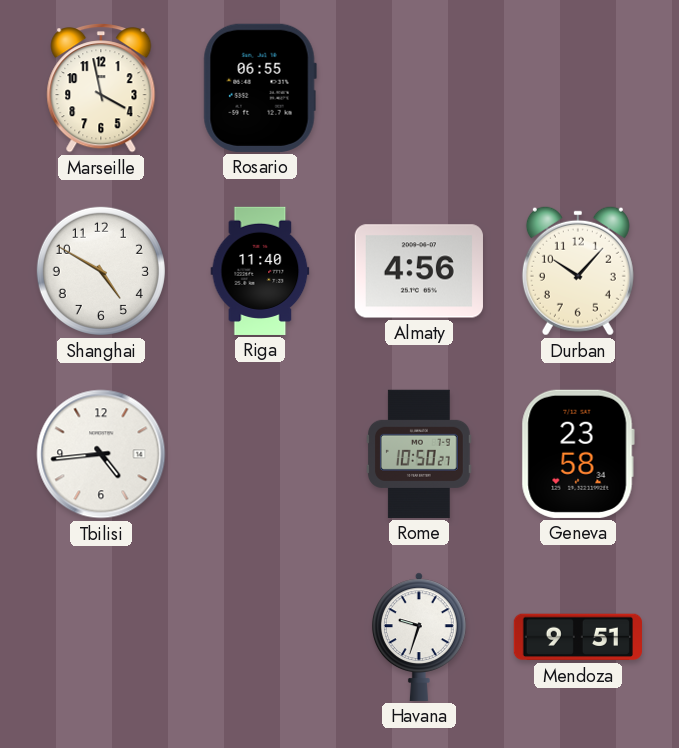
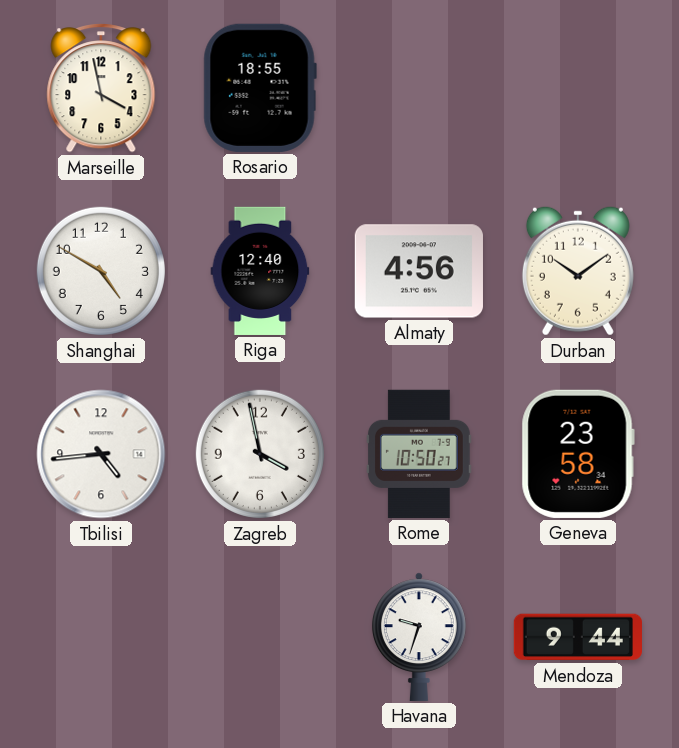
Rosario: 06:55 -> 18:55
Riga: 11:40 -> 12:40
Durban: 10:07 -> 10:09
Zagreb: none -> 3:58
Mendoza: 9:51 -> 9:44
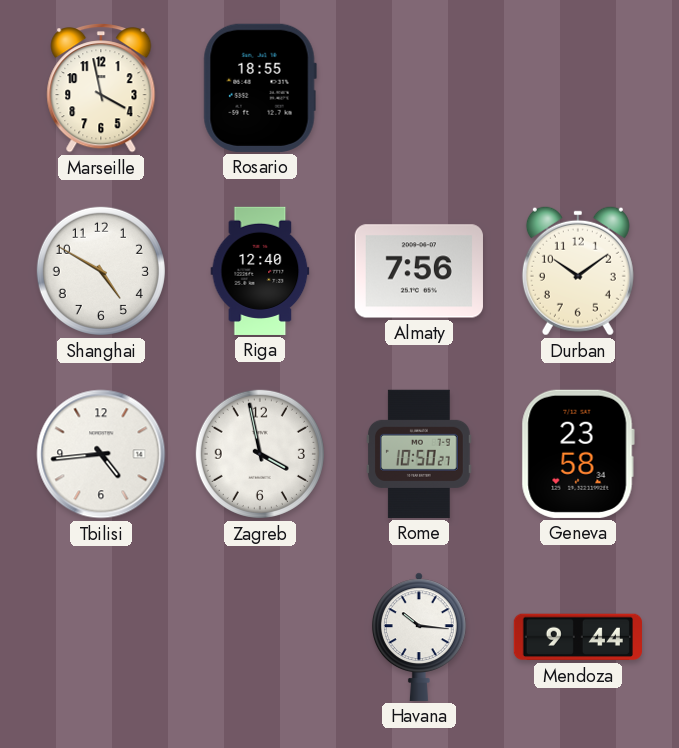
Almaty: 4:56 -> 7:56
Havana: 9:33 -> 10:16
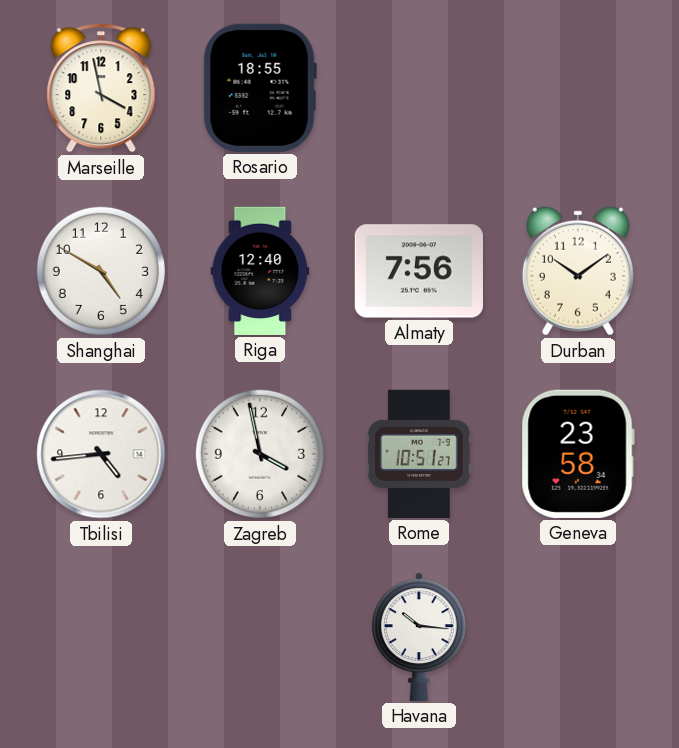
Rome: 10:50 -> 10:51
Mendoza: 9:44 -> none
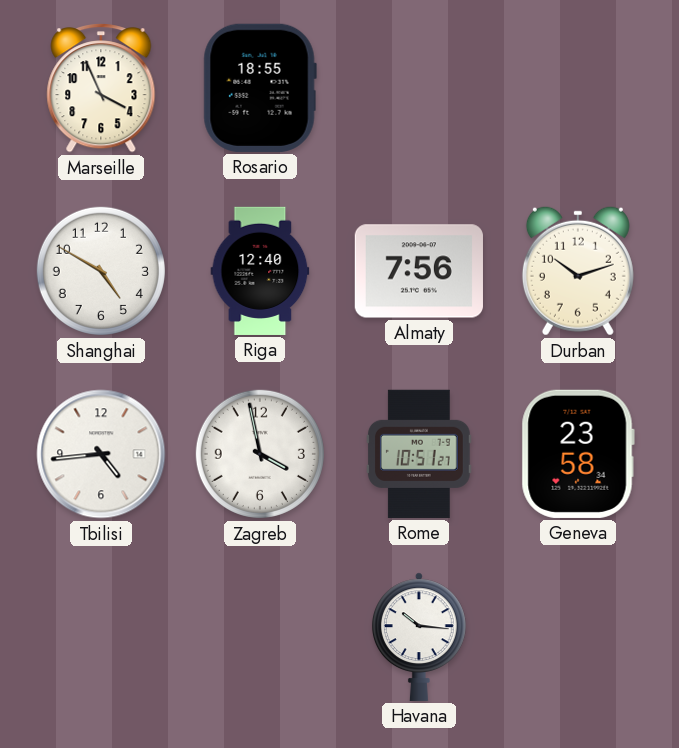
Marseille: 3:58 -> 3:56
Durban: 10:09 -> 10:12
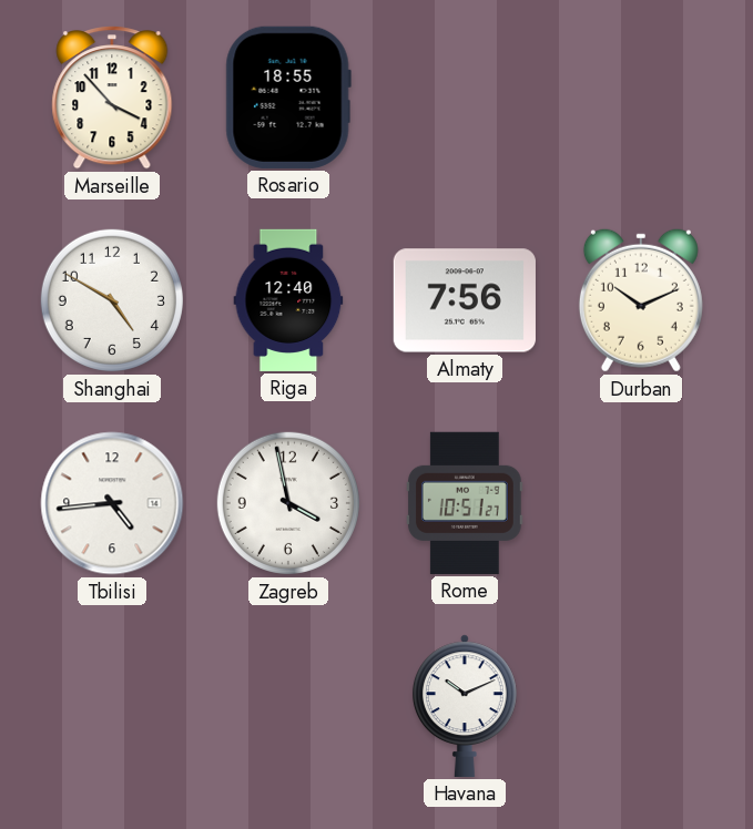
Marseille: 3:56 -> 3:53
Durban: 10:12 -> 10:11
Geneva: 23:58 -> none
Havana: 10:16 -> 10:11
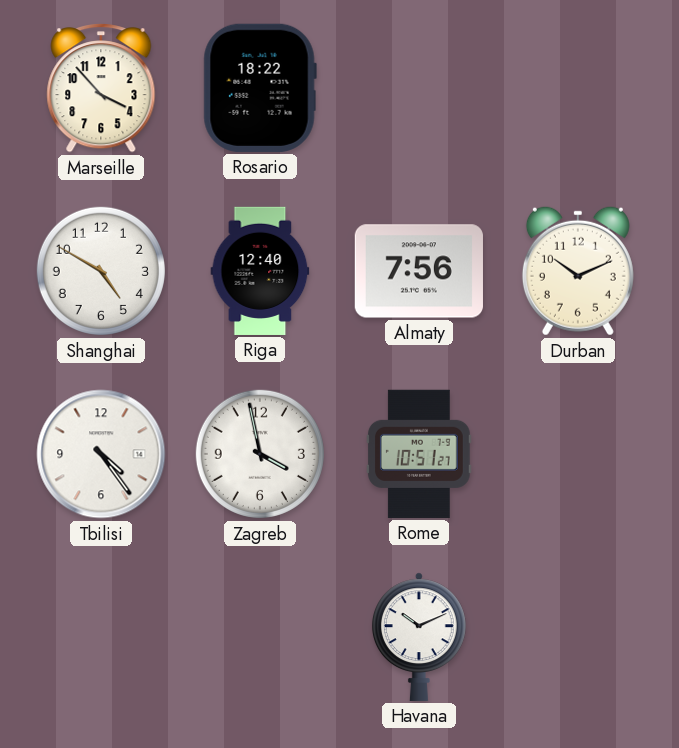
Rosario: 18:55 -> 18:22
Tbilisi: 4:44 -> 4:24
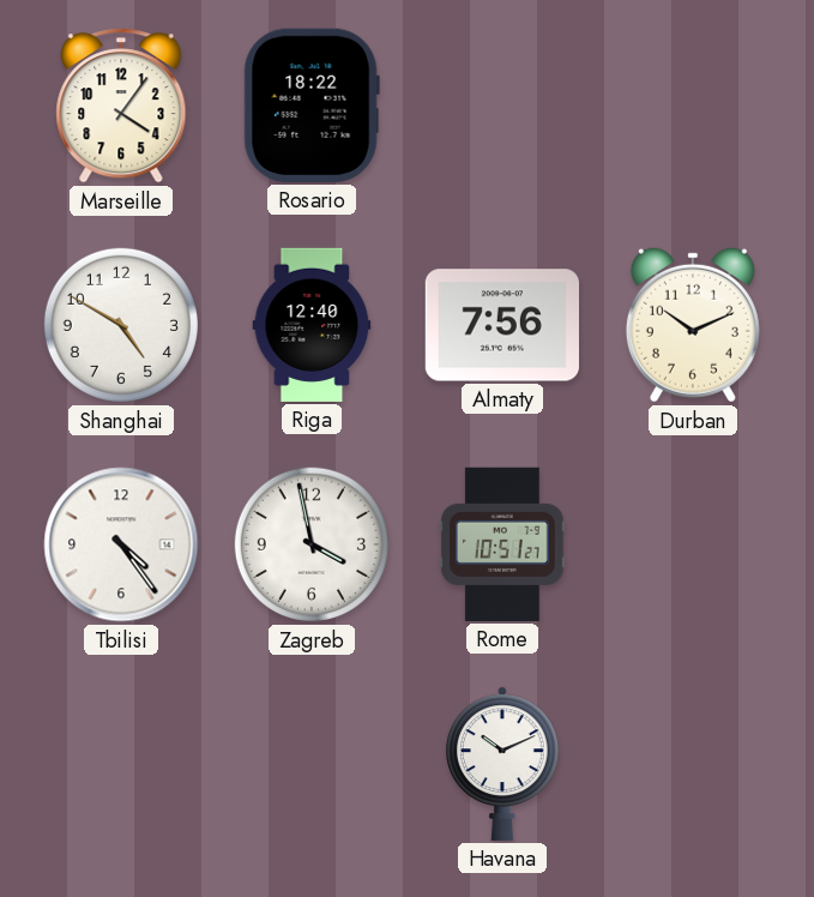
Marseille: 3:53 -> 4:06
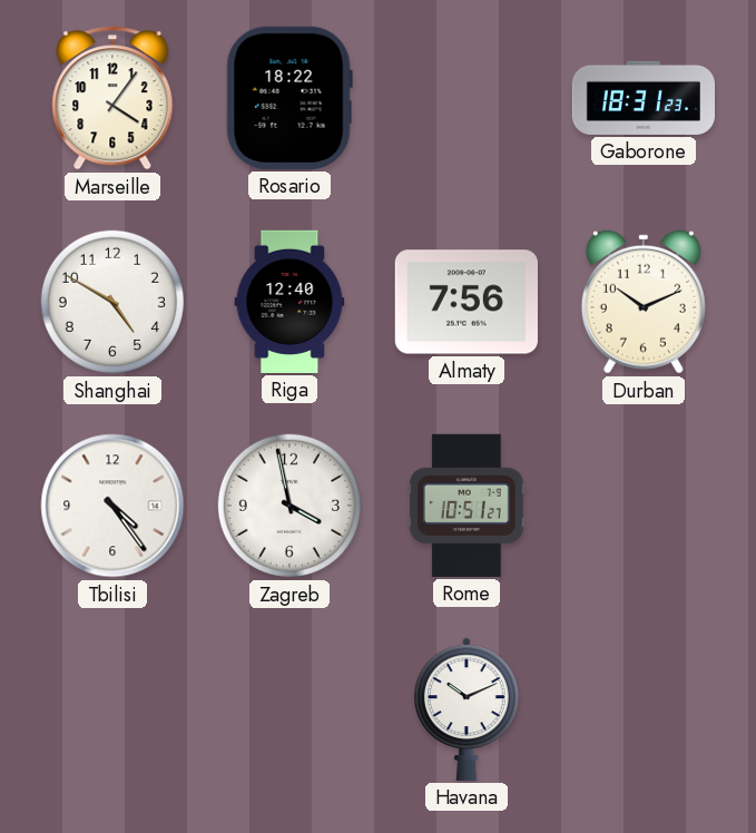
Gaborone: none -> 18:31
